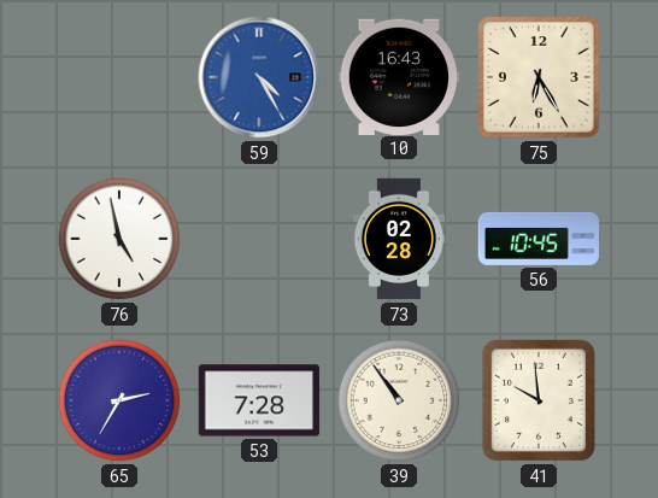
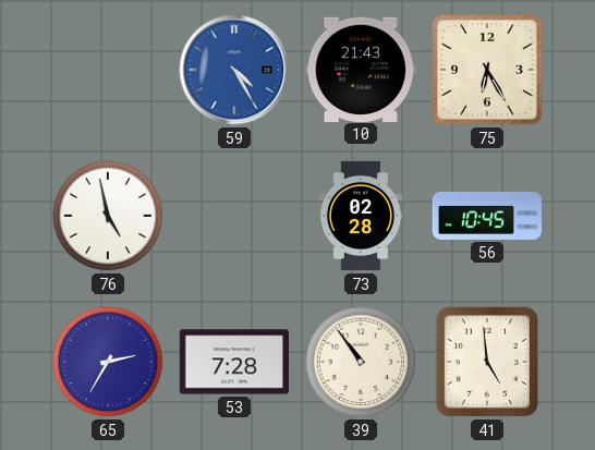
10: 16:43 -> 21:43
41: 9:59 -> 4:59
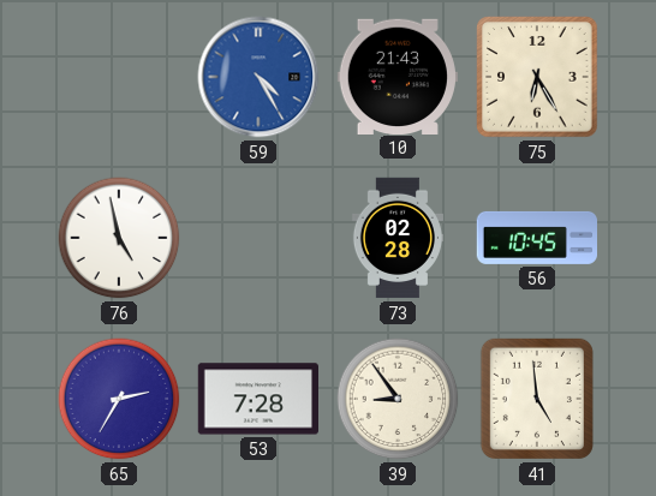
39: 10:54 -> 8:54
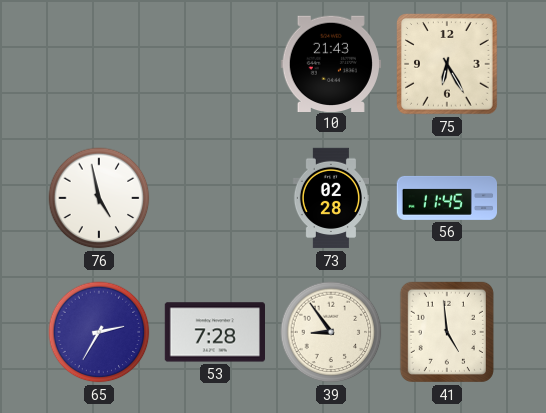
59: 4:25 -> none
56: 10:45 -> 11:45
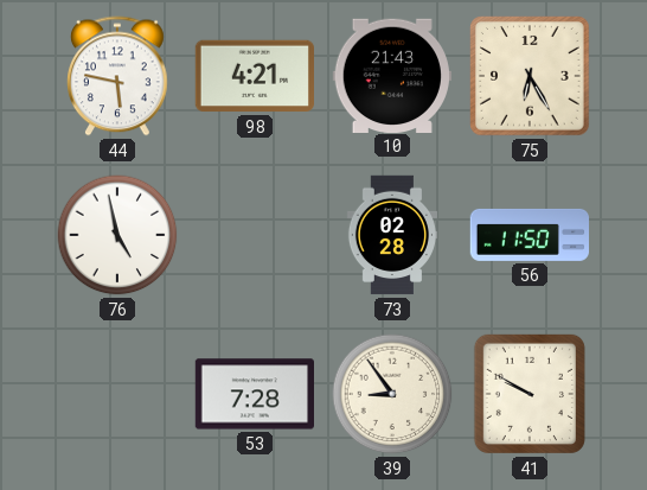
44: none -> 5:47
98: none -> 4:21
56: 11:45 -> 11:50
65: 2:35 -> none
41: 4:59 -> 9:50
